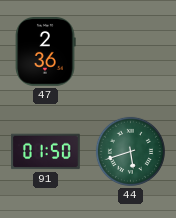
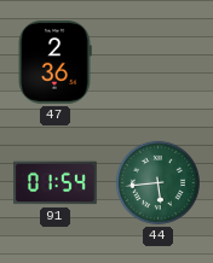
91: 01:50 -> 01:54
44: 5:42 -> 5:44
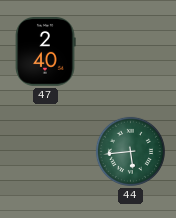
47: 2:36 -> 2:40
91: 01:54 -> none
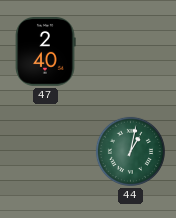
44: 5:44 -> 1:02
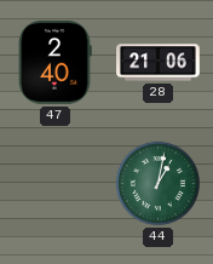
28: none -> 21:06
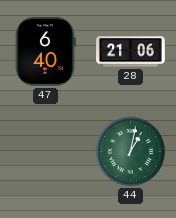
47: 2:40 -> 6:40
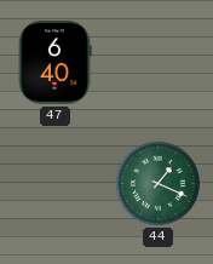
28: 21:06 -> none
44: 1:02 -> 1:19
